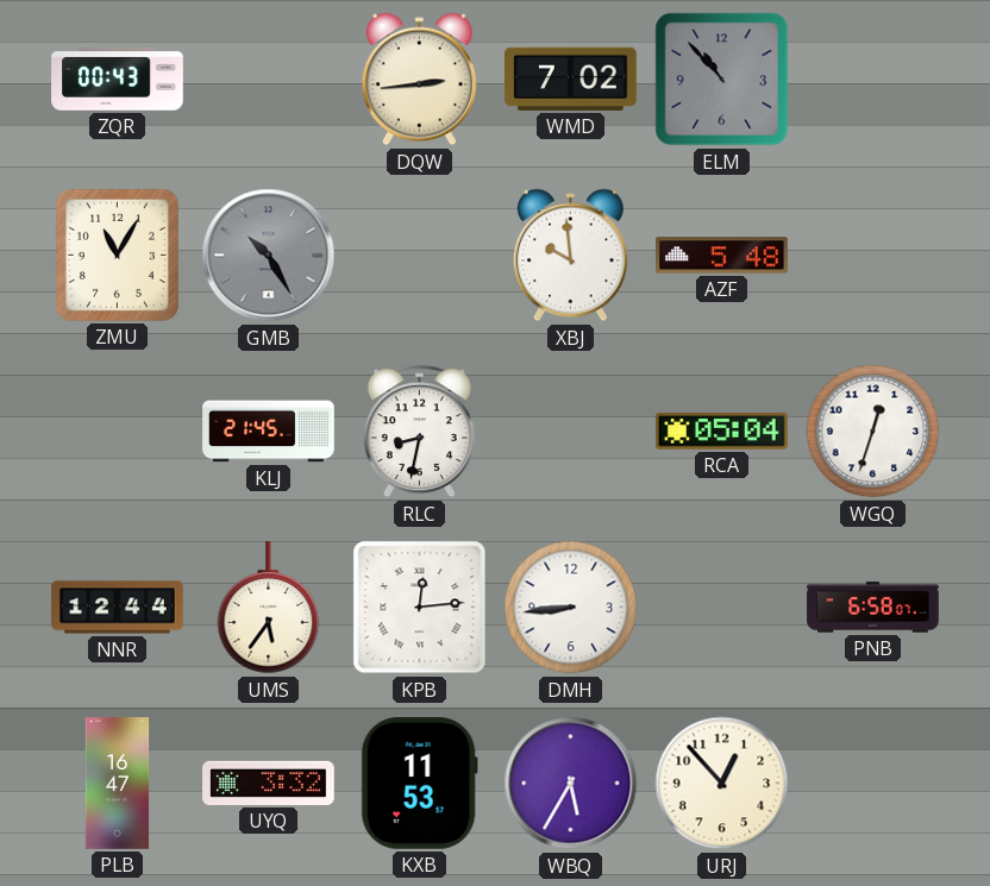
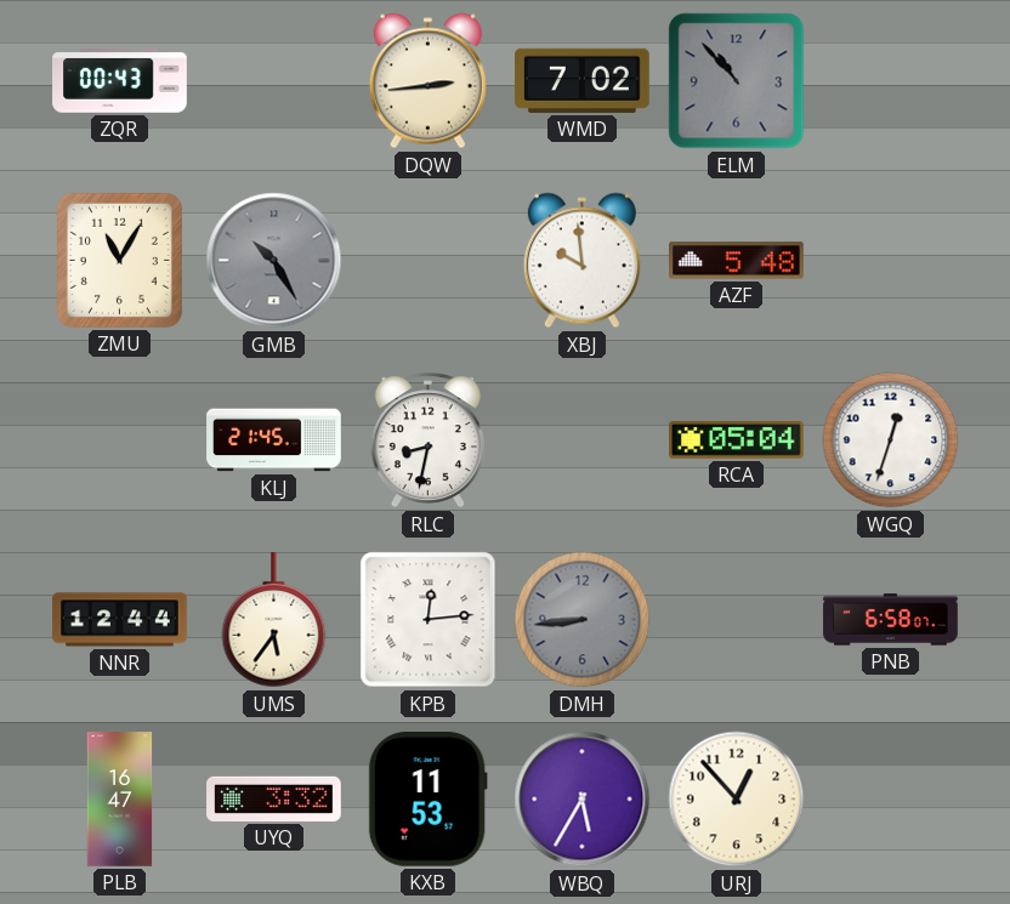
DMH dial: white -> grey
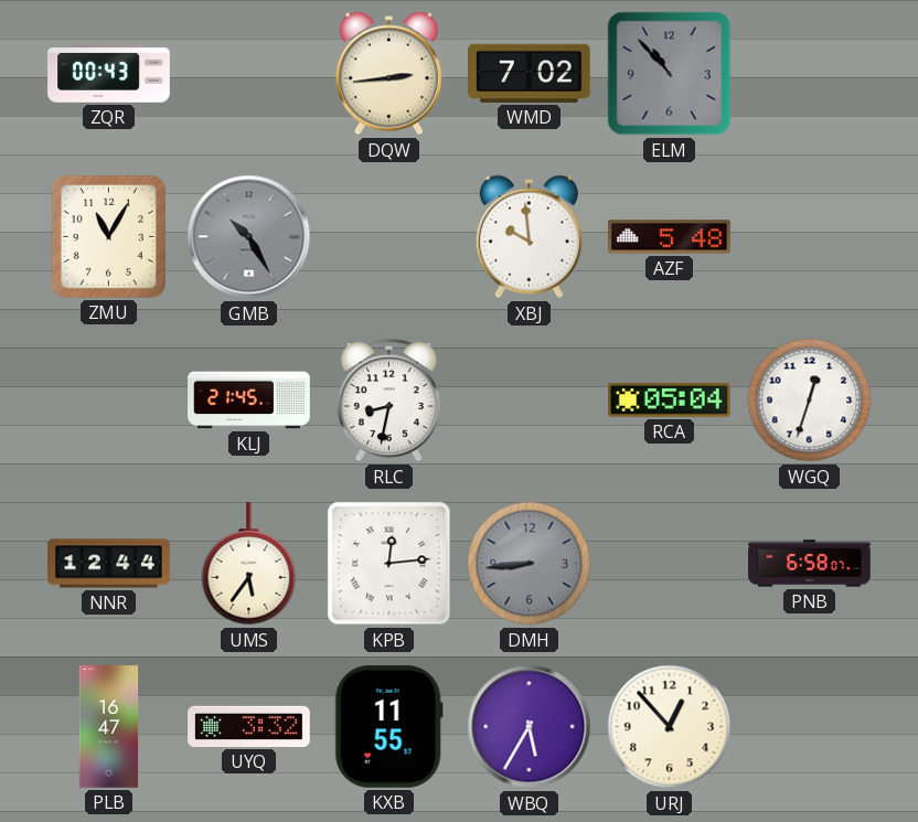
KXB: 11:53 -> 11:55
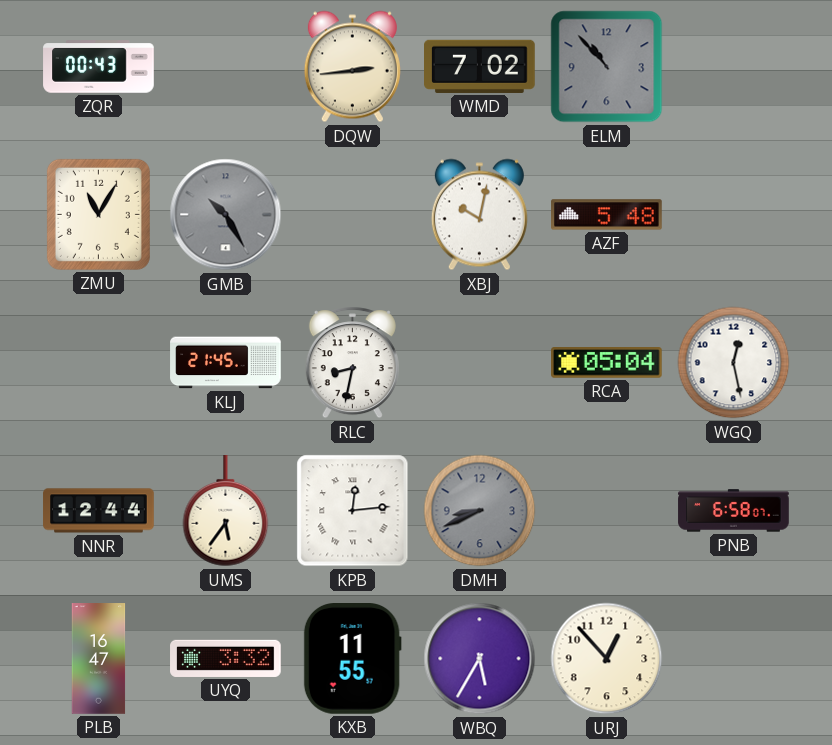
XBJ: 9:59 -> 10:02
WGQ: 12:33 -> 12:28
DMH: 8:44 -> 8:41
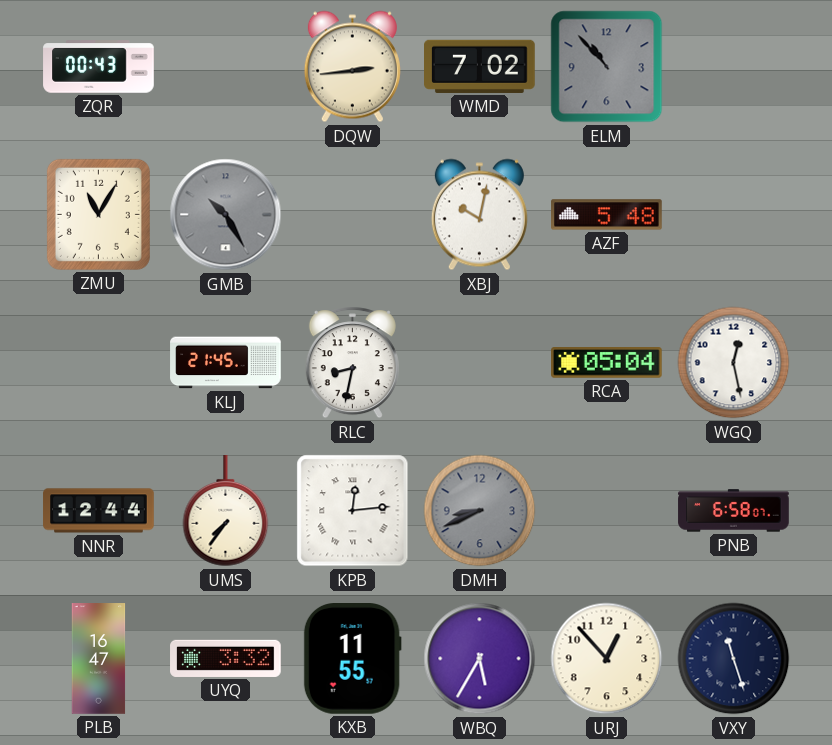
UMS: 5:36 -> 7:36
VXY: none -> 11:27
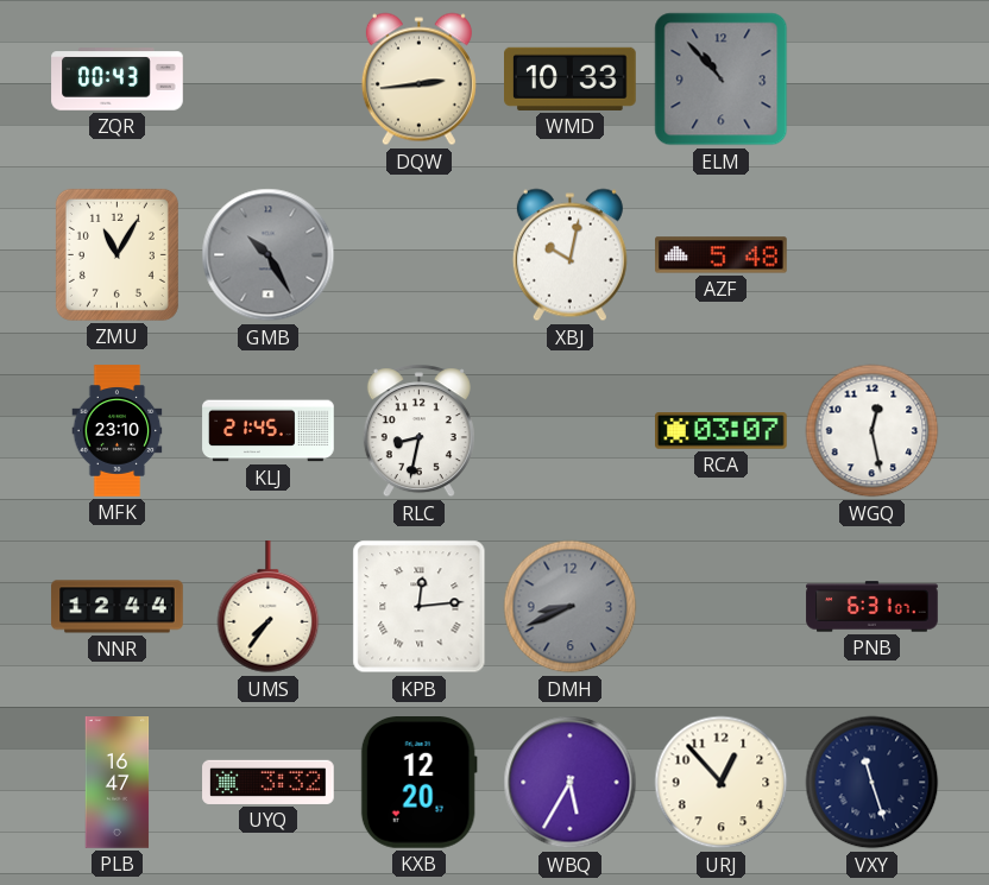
WMD: 7:02 -> 10:33
MFK: none -> 23:10
RCA: 05:04 -> 03:07
PNB: 6:58 -> 6:31
KXB: 11:55 -> 12:20
